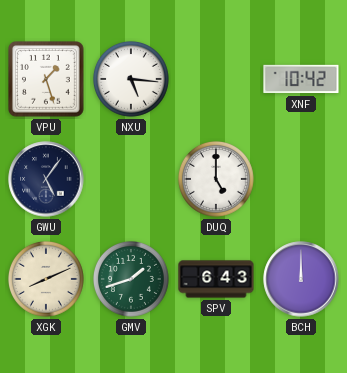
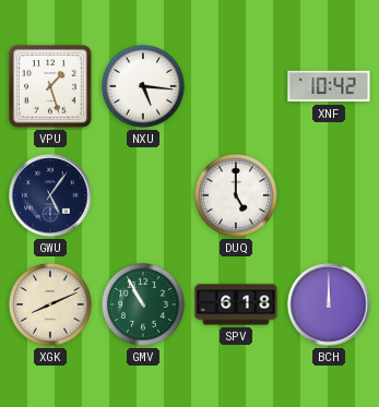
GMV: 1:42 -> 10:55
SPV: 6:43 -> 6:18
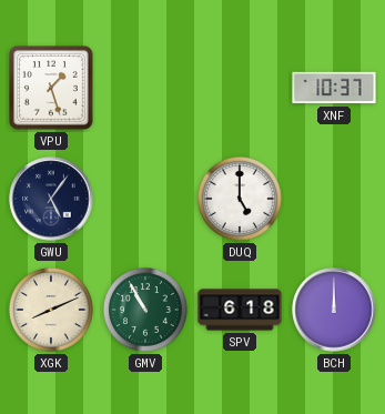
NXU: 5:16 -> none
XNF: 10:42 -> 10:37
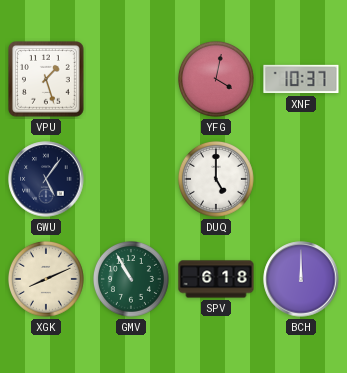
YFG: none -> 4:02
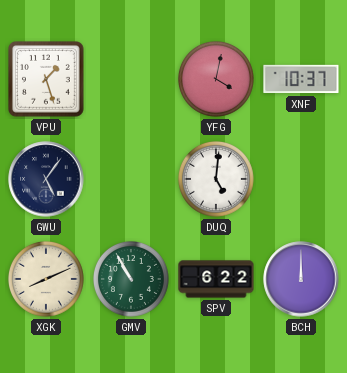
DUQ: 5:00 -> 5:01
SPV: 6:18 -> 6:22
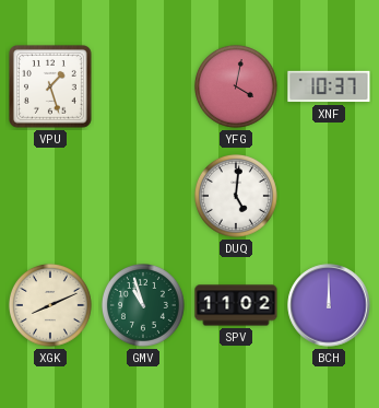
GWU: 5:06 -> none
GMV: 10:55 -> 10:57
SPV: 6:22 -> 11:02
